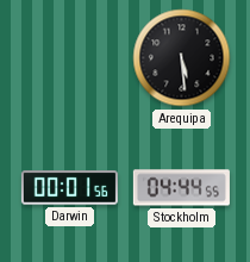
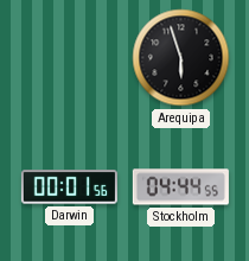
Arequipa: 5:29 -> 5:57
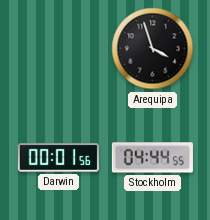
Arequipa: 5:57 -> 3:57
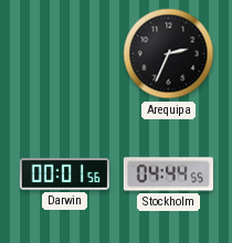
Arequipa: 3:57 -> 2:34
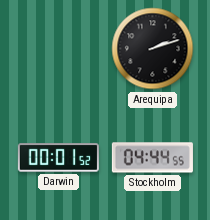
Arequipa: 2:34 -> 2:12
Darwin: 00:01:56 -> 00:01:52
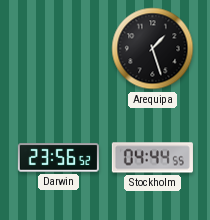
Arequipa: 2:12 -> 1:27
Darwin: 00:01 -> 23:56
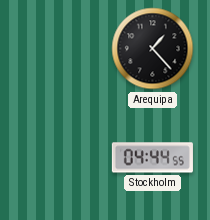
Arequipa: 1:27 -> 1:23
Darwin: 23:56 -> none
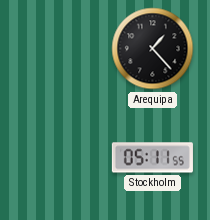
Stockholm: 04:44 -> 05:11
